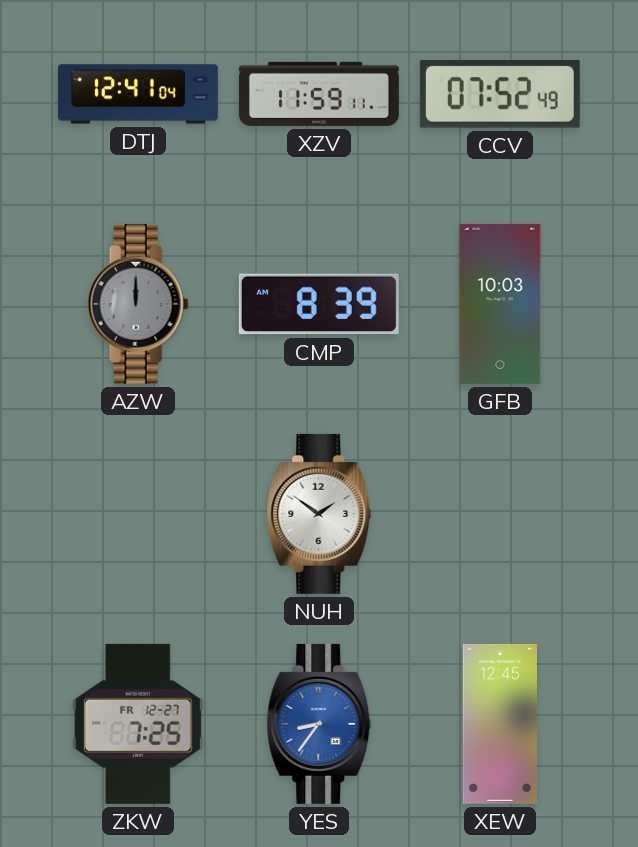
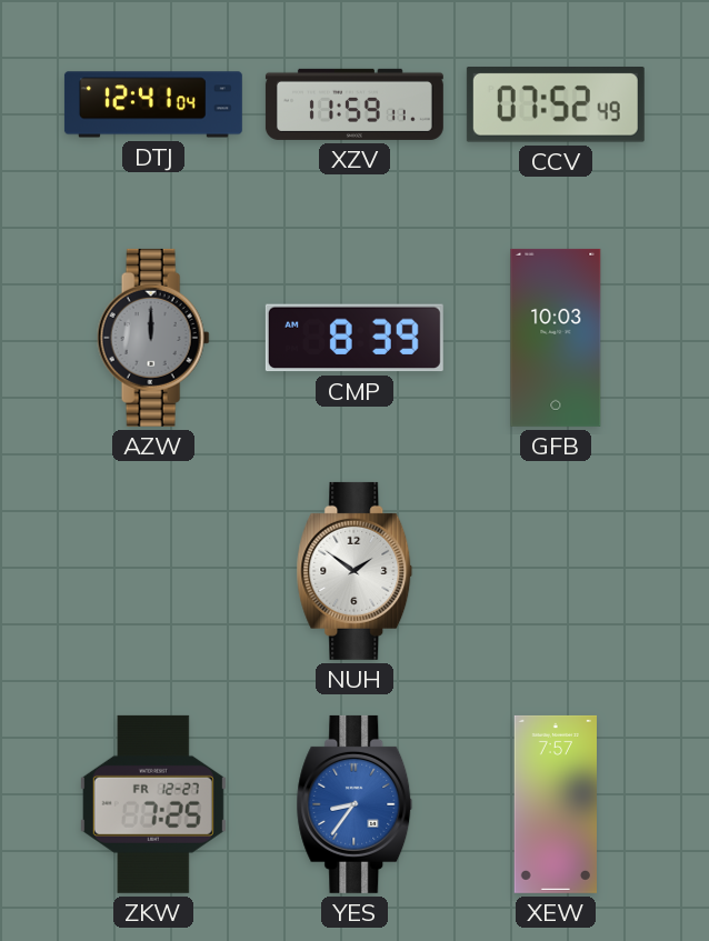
XEW: 12:45 -> 7:57
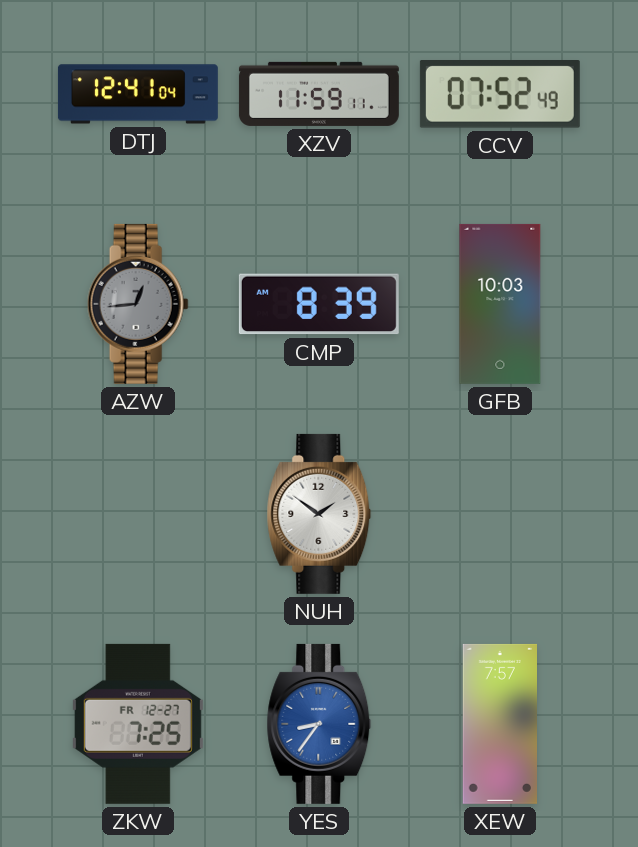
AZW: 12:00 -> 12:44
